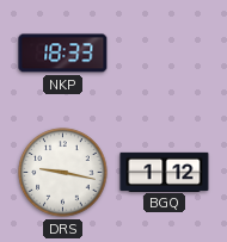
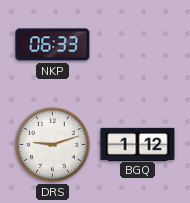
NKP: 18:33 -> 06:33
DRS: 9:17 -> 9:12
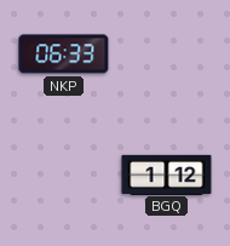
DRS: 9:12 -> none
